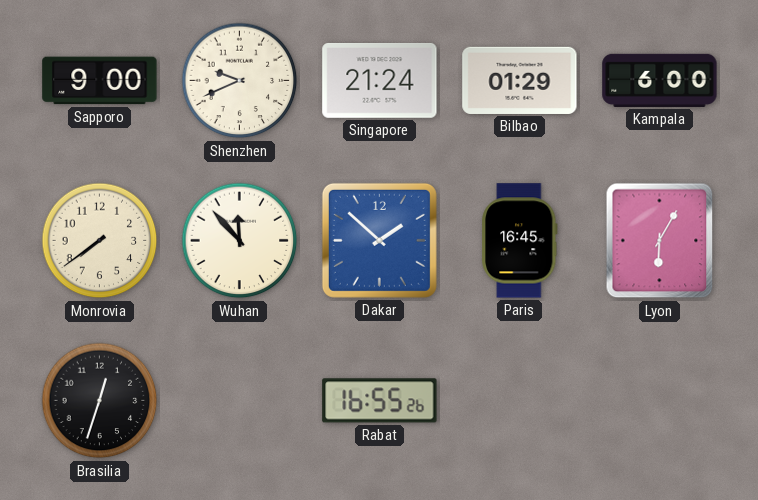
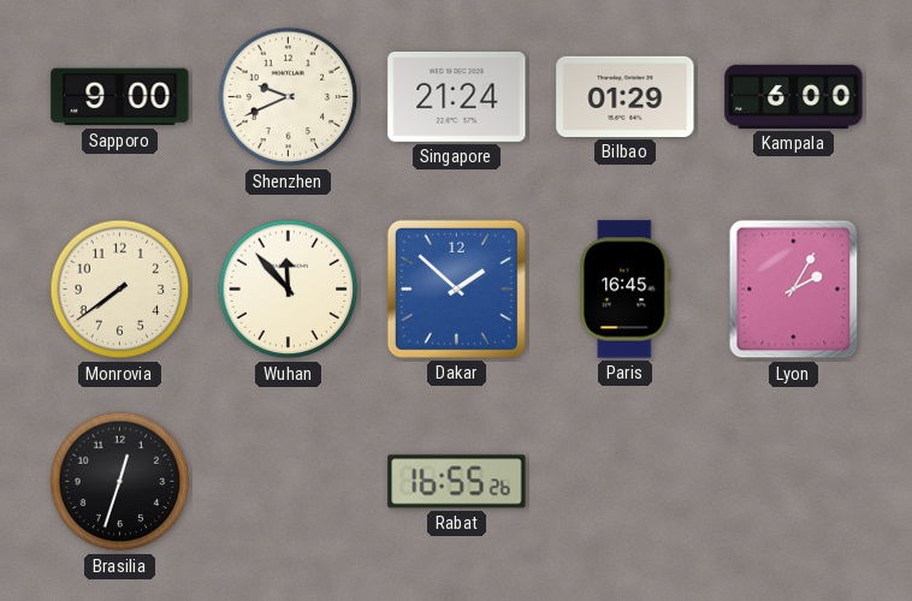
Lyon: 6:05 -> 2:05
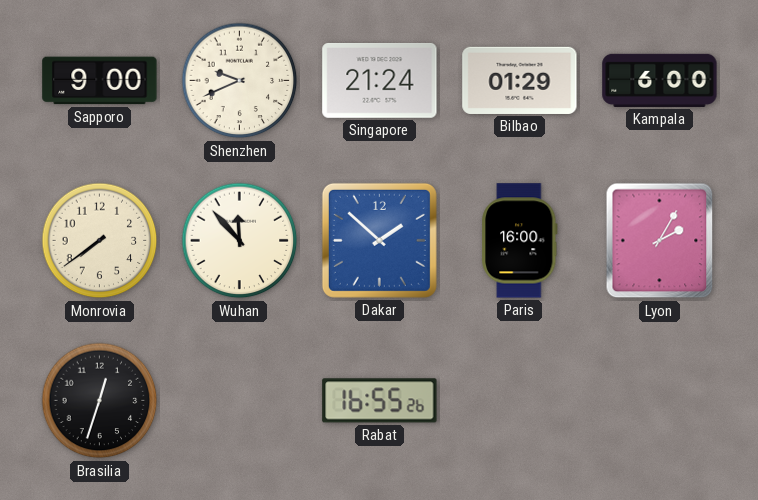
Paris: 16:45 -> 16:00
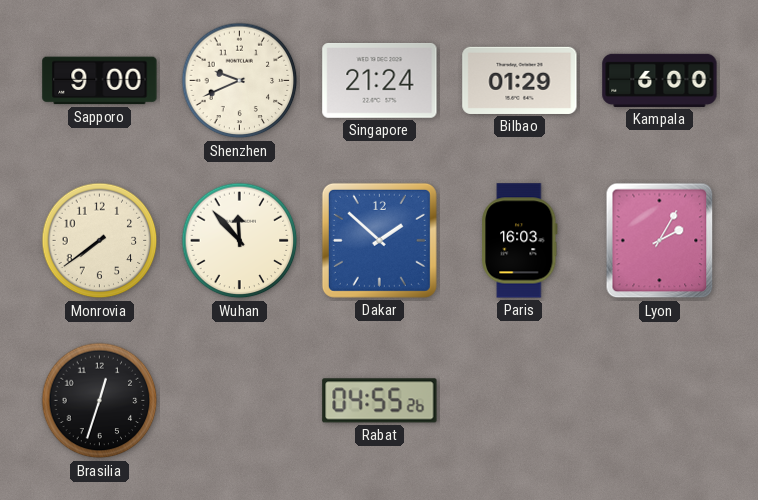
Paris: 16:00 -> 16:03
Rabat: 16:55 -> 04:55
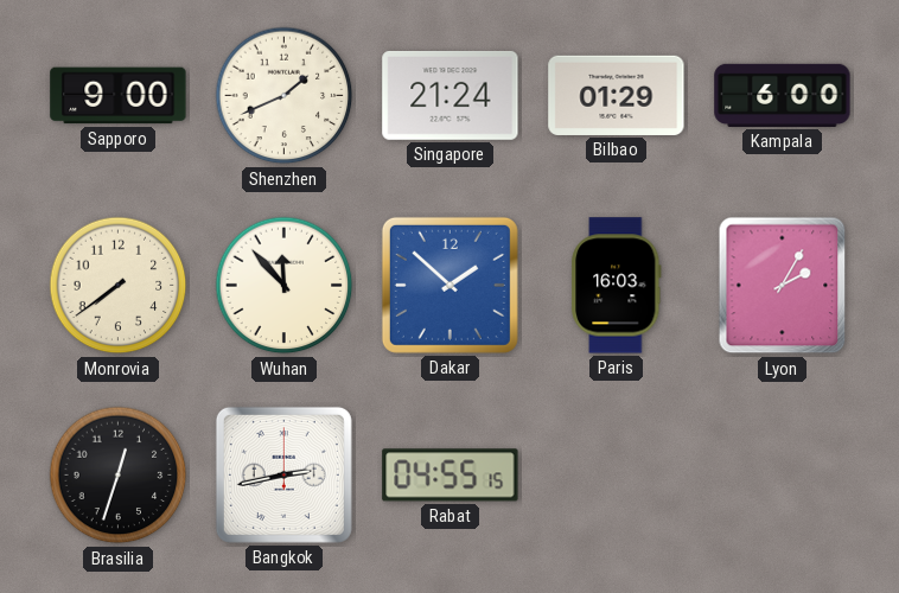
Shenzhen: 9:41 -> 1:41
Bangkok: none -> 2:43
Rabat: 04:55:26 -> 04:55:15
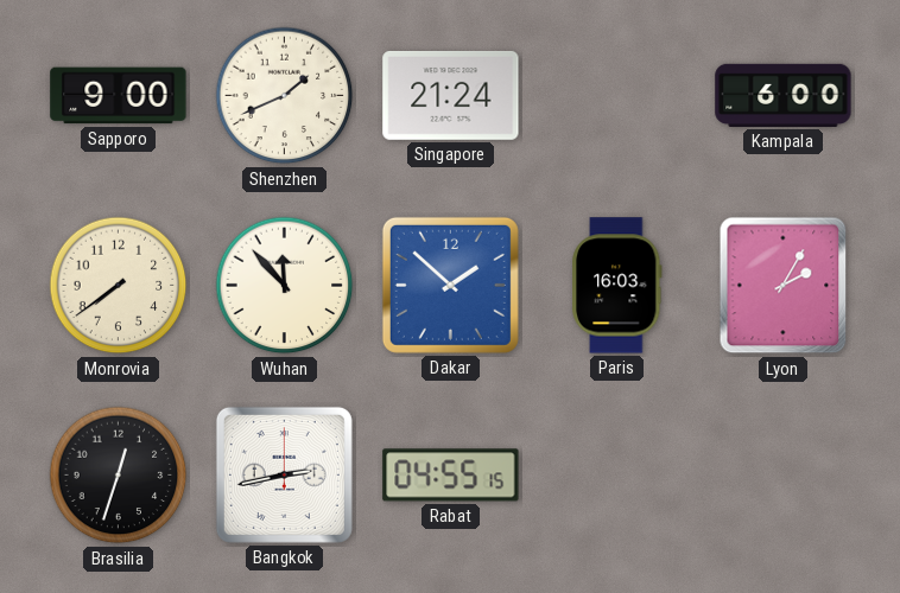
Bilbao: 01:29 -> none
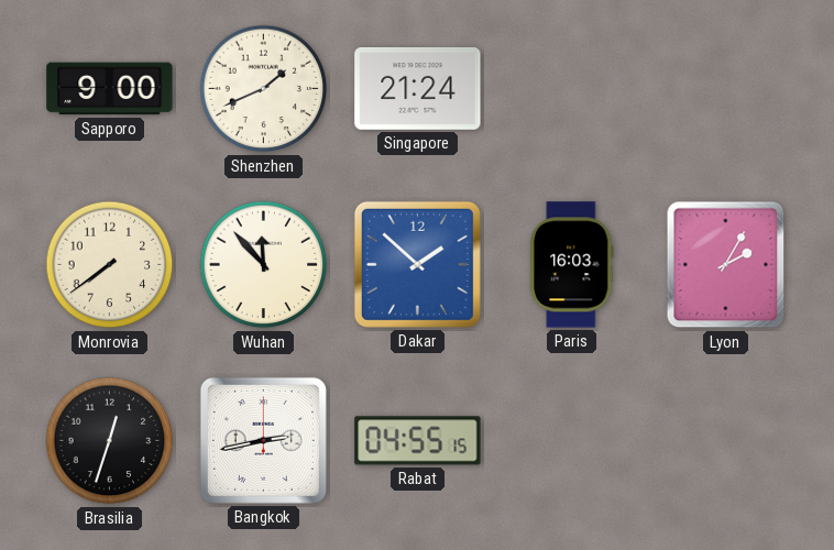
Kampala: 6:00 -> none
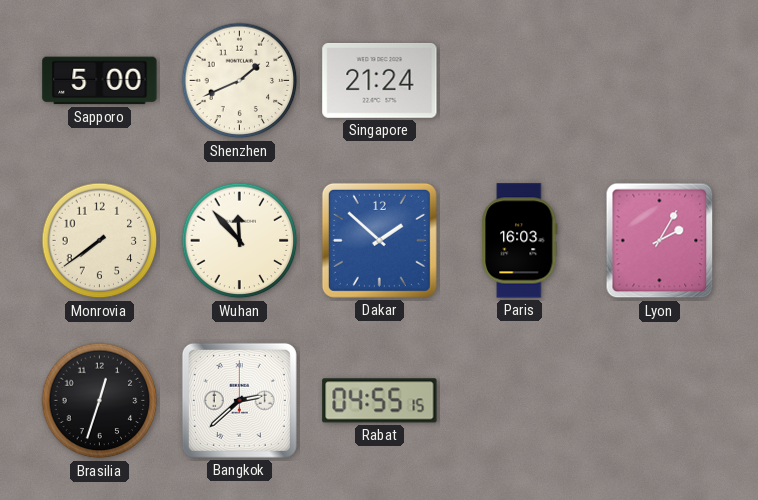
Sapporo: 9:00 -> 5:00
Bangkok: 2:43 -> 2:38
